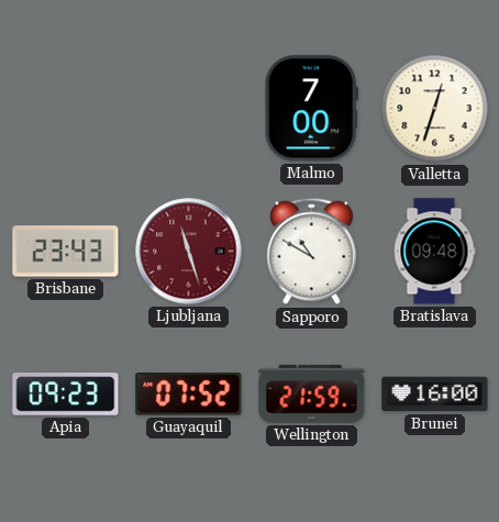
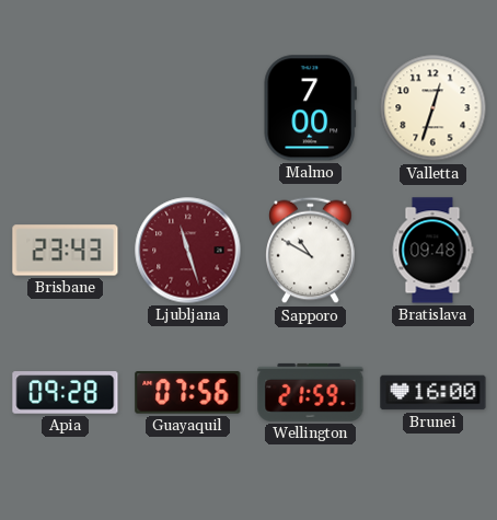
Apia: 09:23 -> 09:28
Guayaquil: 07:52 -> 07:56
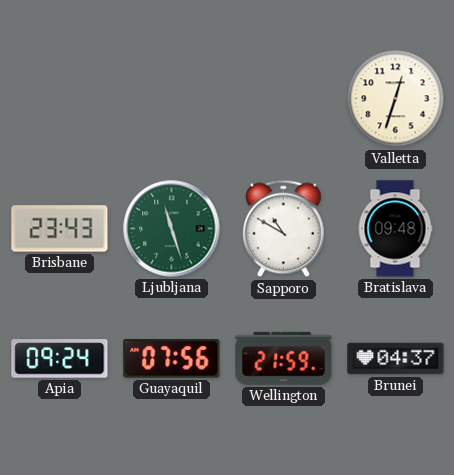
Malmo: 7:00 -> none
Ljubljana dial: burgundy -> green
Apia: 09:28 -> 09:24
Brunei: 16:00 -> 04:37
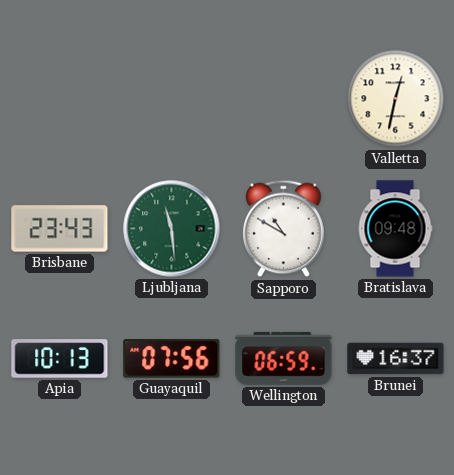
Valletta: 12:33 -> 12:32
Ljubljana: 11:27 -> 11:29
Apia: 09:24 -> 10:13
Wellington: 21:59 -> 06:59
Brunei: 04:37 -> 16:37
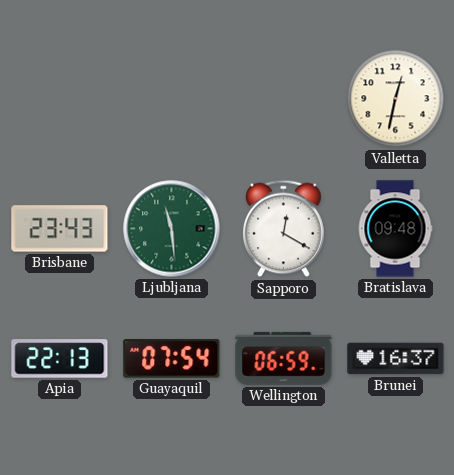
Sapporo: 10:50 -> 12:20
Apia: 10:13 -> 22:13
Guayaquil: 07:56 -> 07:54
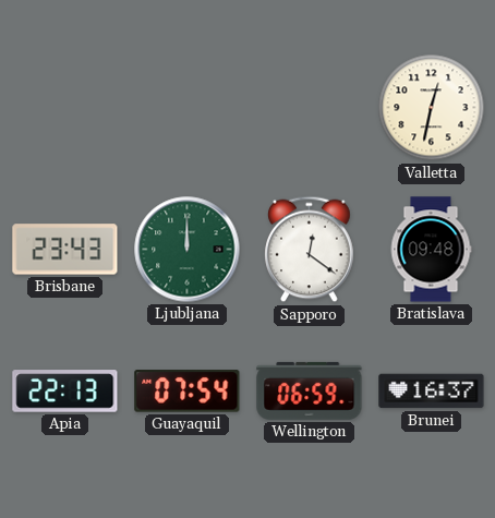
Ljubljana: 11:29 -> 12:00
Sapporo: 12:20 -> 12:21
